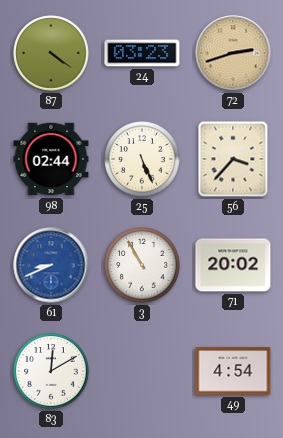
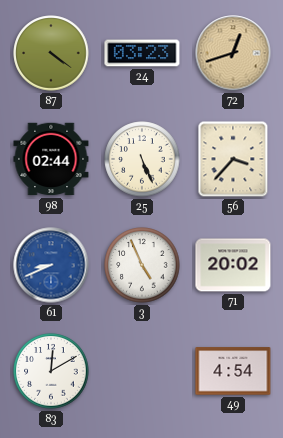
72: 2:42 -> 12:42
3: 10:55 -> 4:56
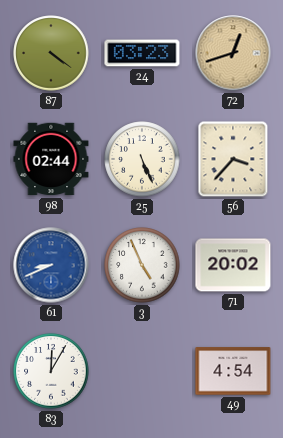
83: 12:10 -> 12:05
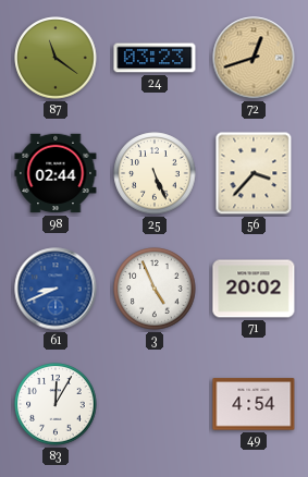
87: 4:21 -> 11:21
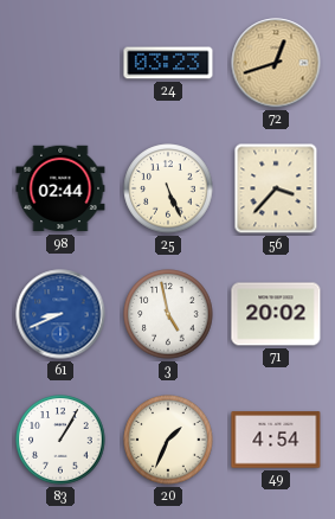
87: 11:21 -> none
3: 4:56 -> 4:58
83: 12:05 -> 1:05
20: none -> 1:34
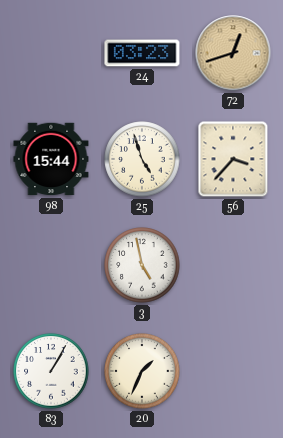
98: 02:44 -> 15:44
25: 5:26 -> 4:57
61: 8:41 -> none
71: 20:02 -> none
49: 4:54 -> none
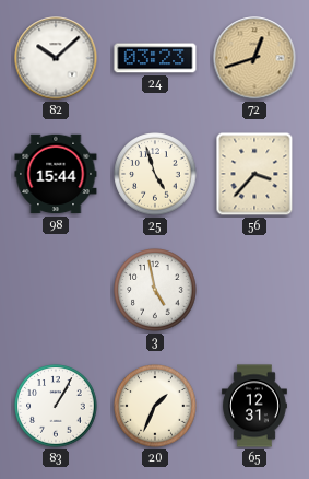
82: none -> 10:08
65: none -> 12:31
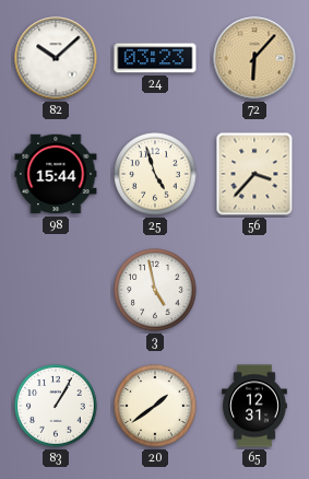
72: 12:42 -> 6:07
20: 1:34 -> 1:39
